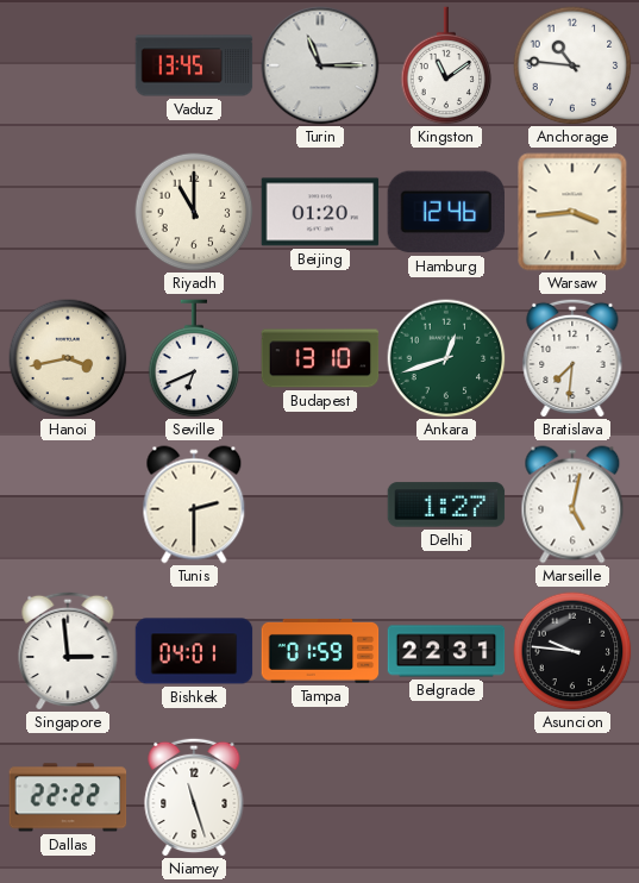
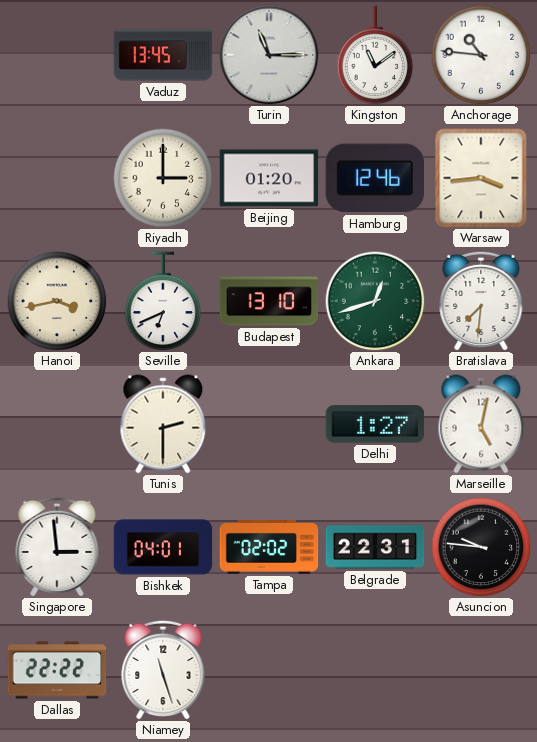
Riyadh: 11:00 -> 3:00
Tampa: 01:59 -> 02:02
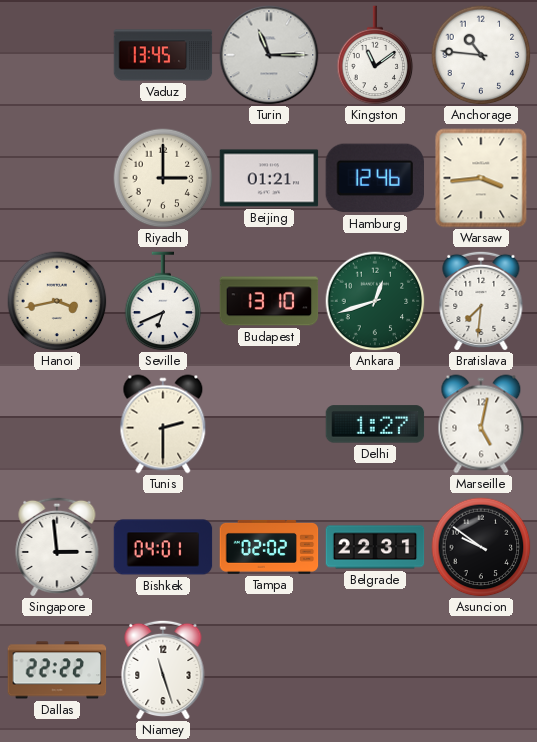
Beijing: 01:20 -> 01:21
Asuncion: 9:46 -> 9:51
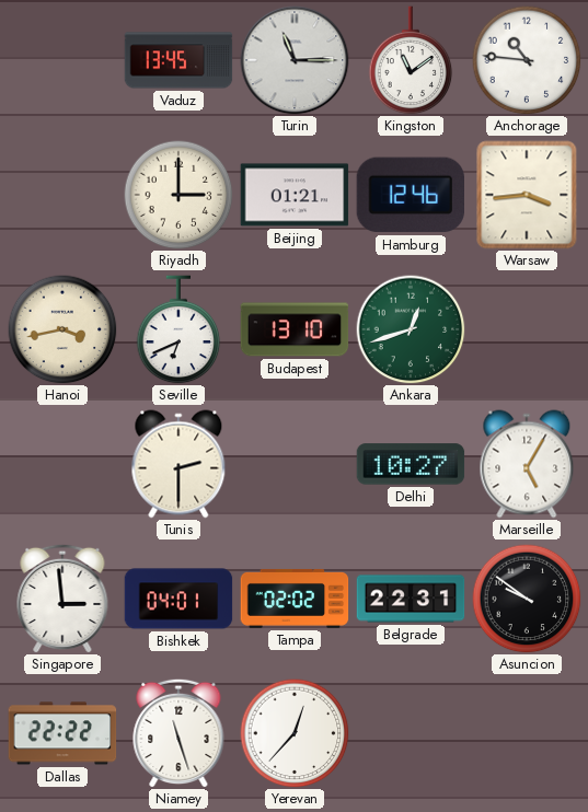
Bratislava: 7:31 -> none
Delhi: 1:27 -> 10:27
Marseille: 5:02 -> 5:05
Yerevan: none -> 12:37
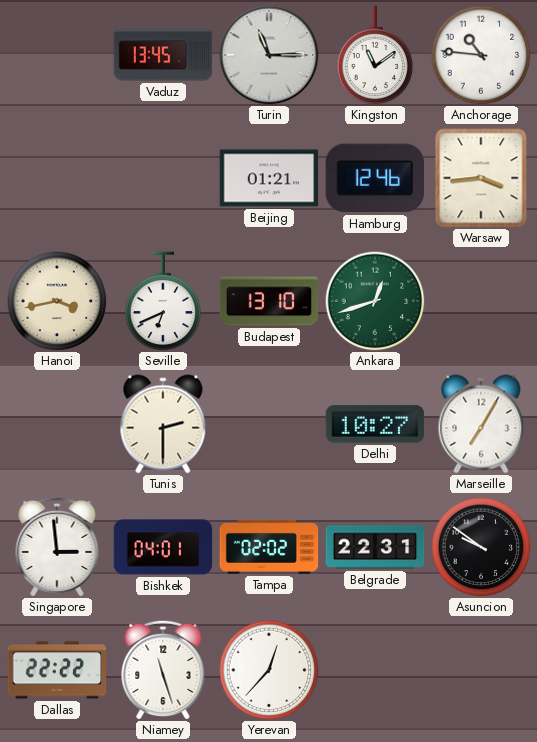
Riyadh: 3:00 -> none
Marseille: 5:05 -> 7:05
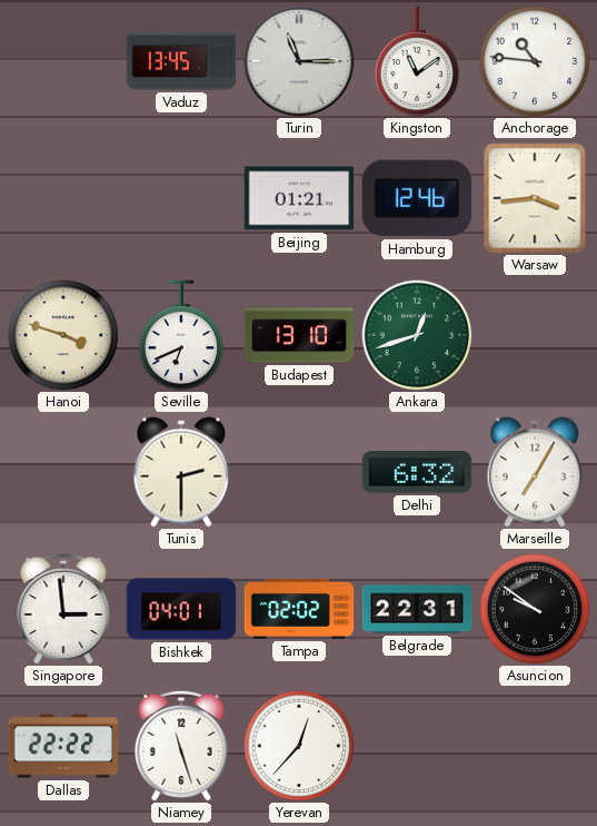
Hanoi: 3:43 -> 3:48
Delhi: 10:27 -> 6:32
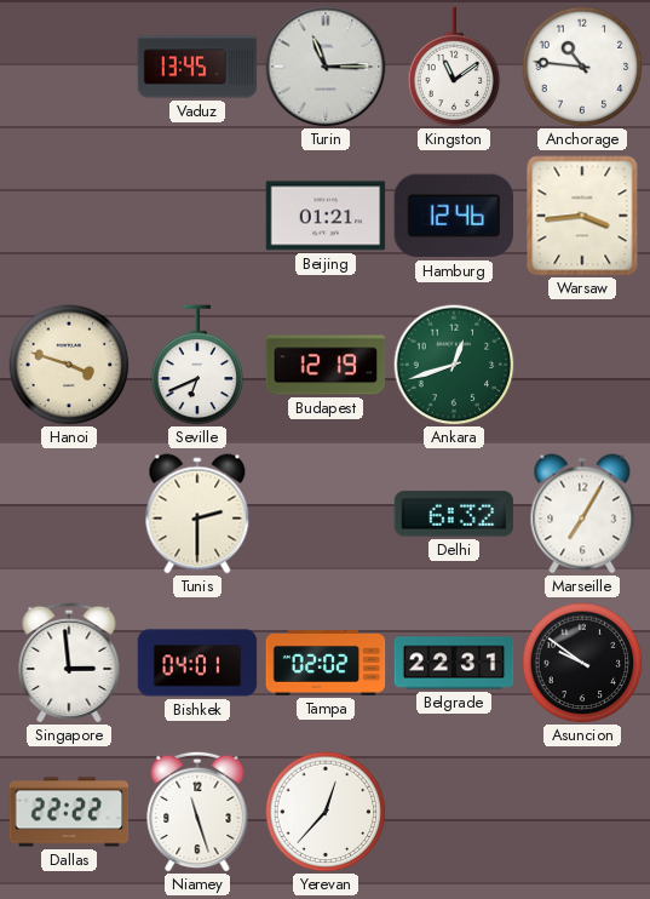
Budapest: 13:10 -> 12:19
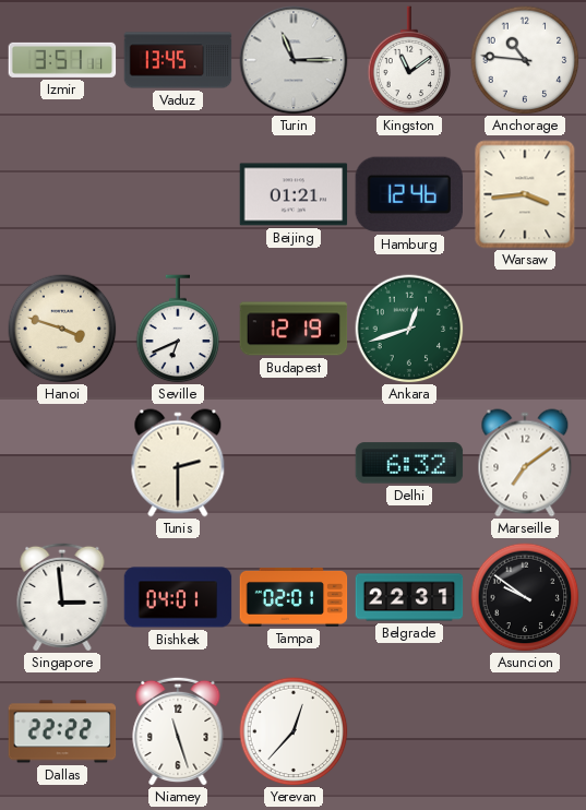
Izmir: none -> 3:51
Marseille: 7:05 -> 7:09
Tampa: 02:02 -> 02:01
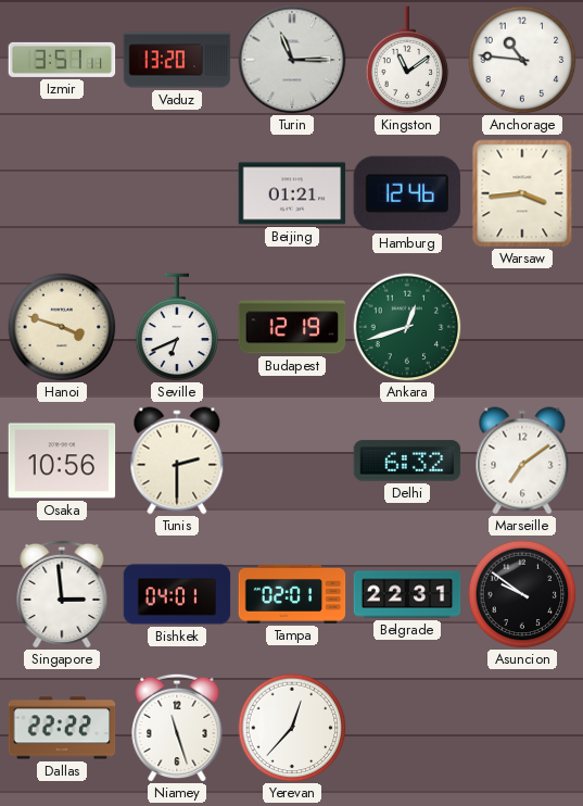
Vaduz: 13:45 -> 13:20
Osaka: none -> 10:56
